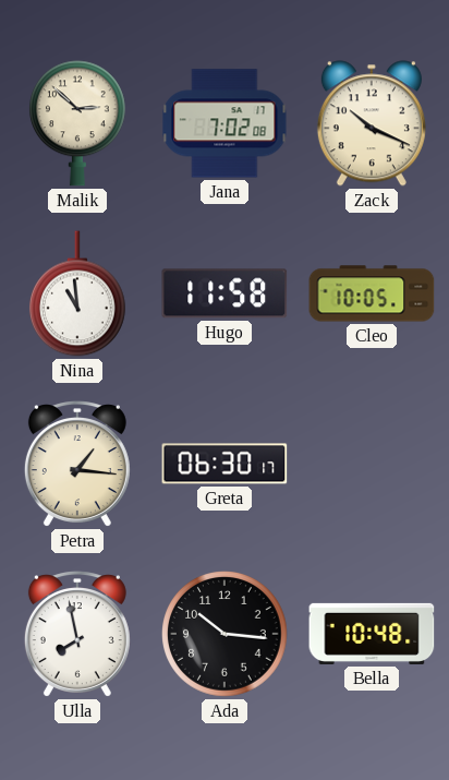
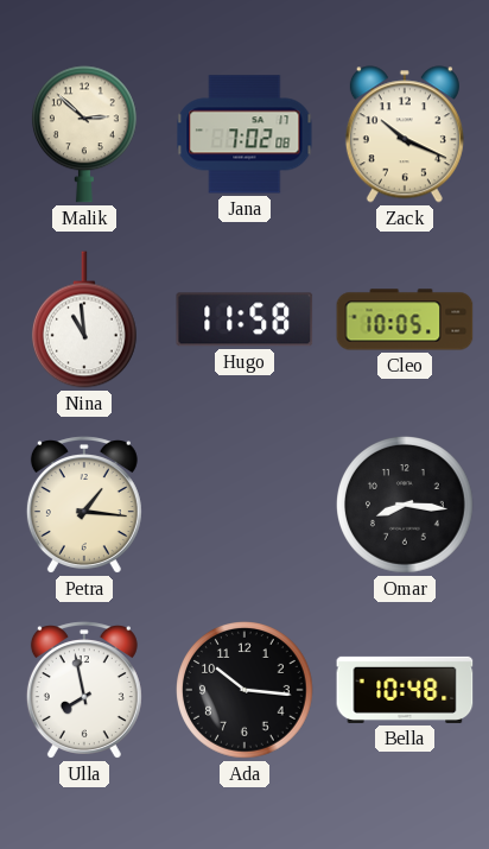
Greta: 06:30 -> none
Omar: none -> 8:16
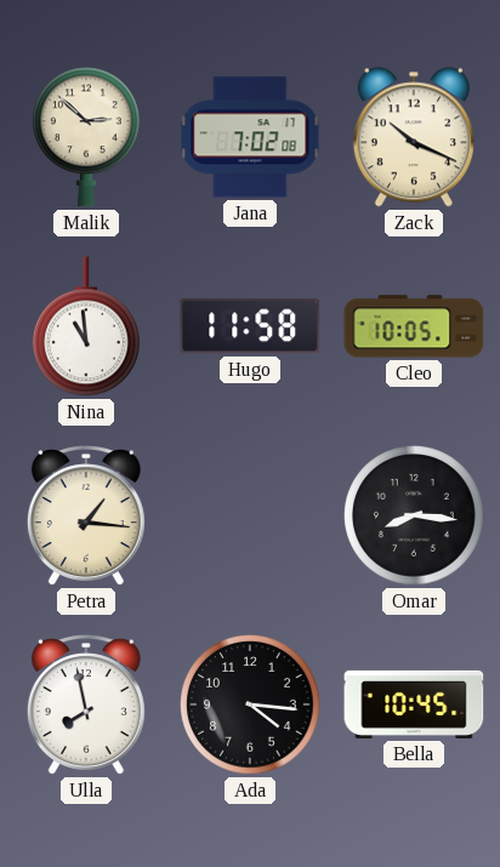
Ada: 10:16 -> 4:16
Bella: 10:48 -> 10:45
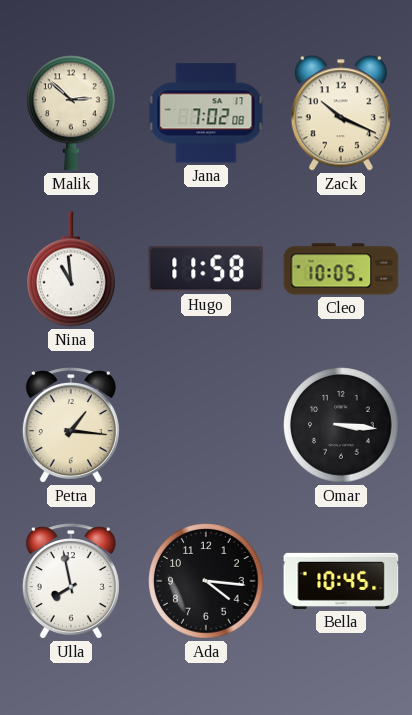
Omar: 8:16 -> 3:16
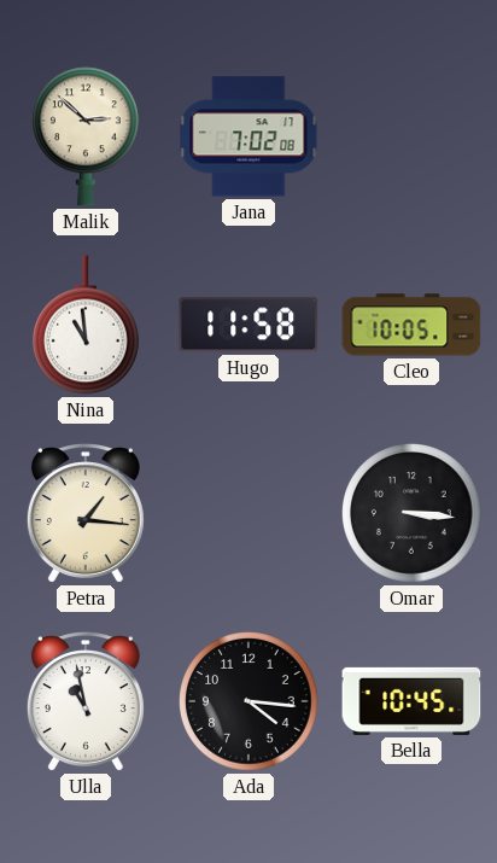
Zack: 10:19 -> none
Ulla: 7:58 -> 10:58
